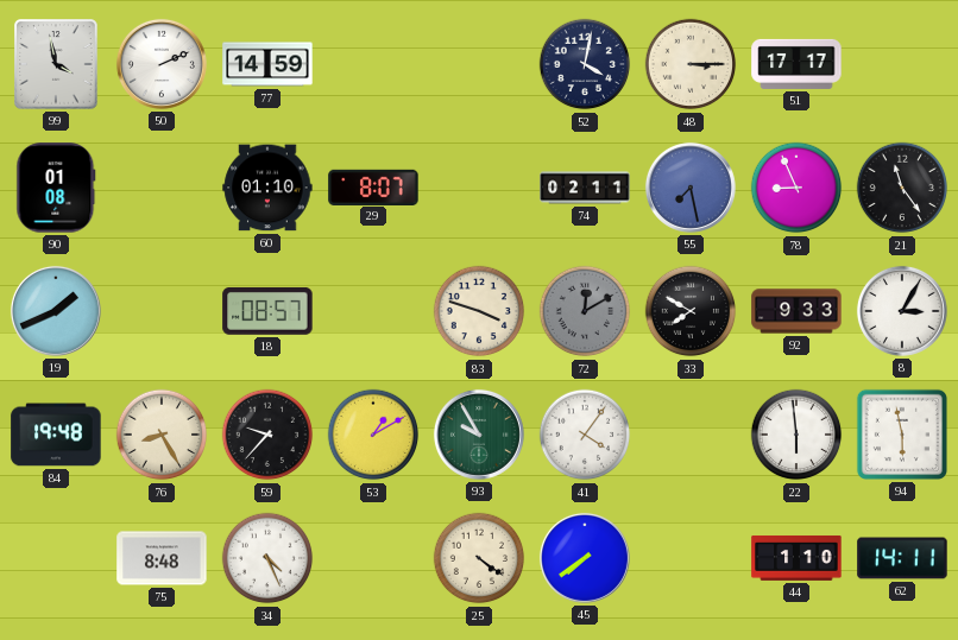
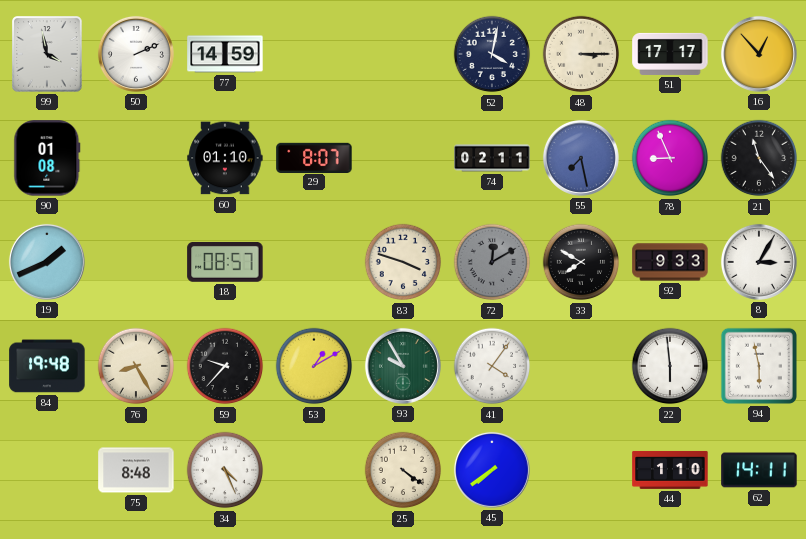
16: none -> 12:53
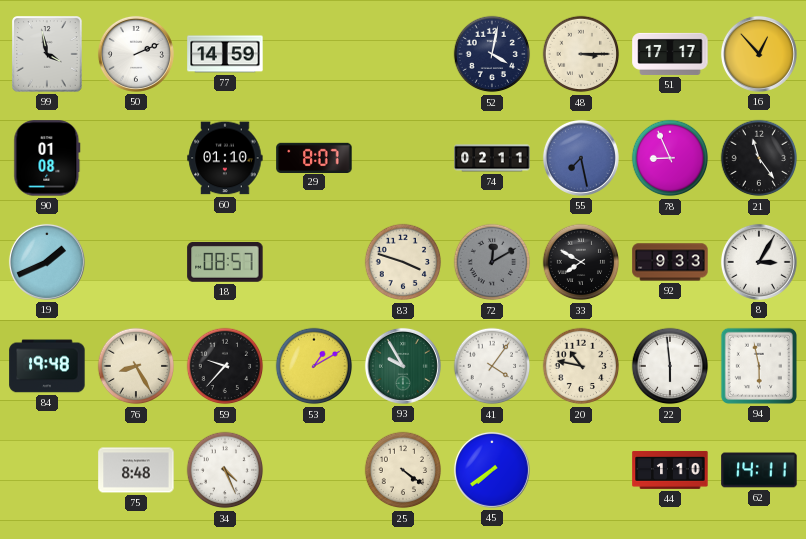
20: none -> 10:47
